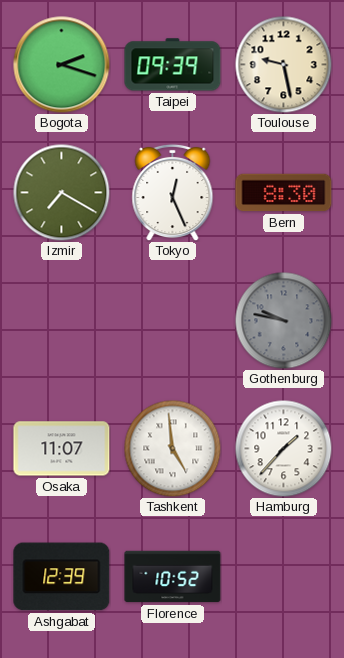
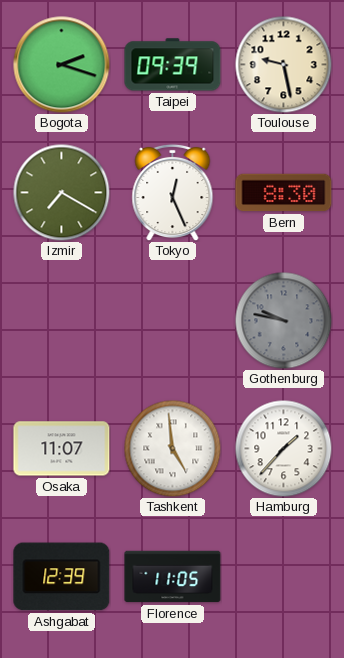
Florence: 10:52 -> 11:05
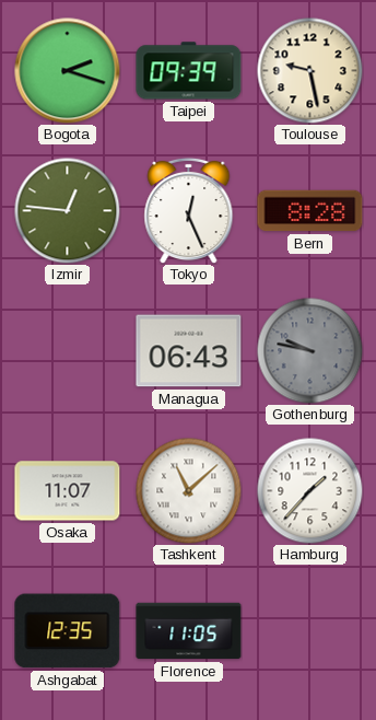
Izmir: 7:20 -> 12:46
Bern: 8:30 -> 8:28
Managua: none -> 06:43
Tashkent: 4:59 -> 11:08
Ashgabat: 12:39 -> 12:35
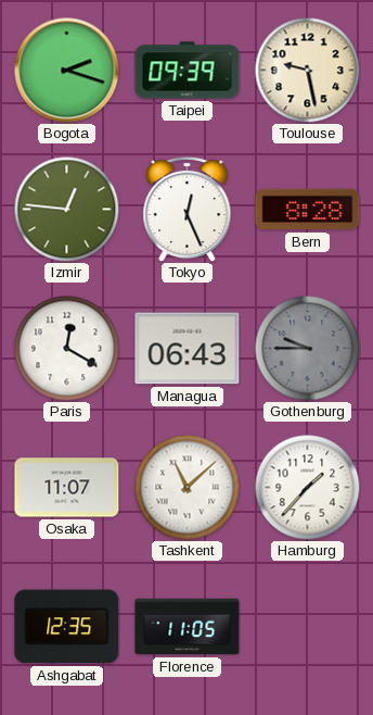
Paris: none -> 12:20
Gothenburg: 9:47 -> 9:45
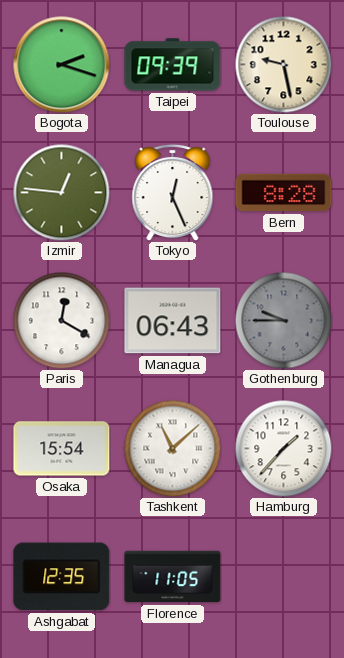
Osaka: 11:07 -> 15:54
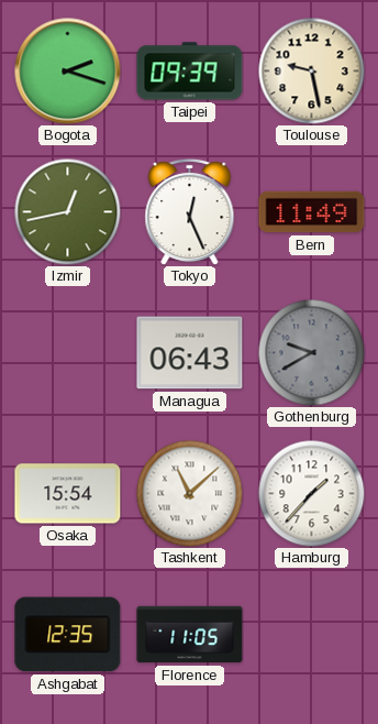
Izmir: 12:46 -> 12:43
Bern: 8:28 -> 11:49
Paris: 12:20 -> none
Gothenburg: 9:45 -> 9:40
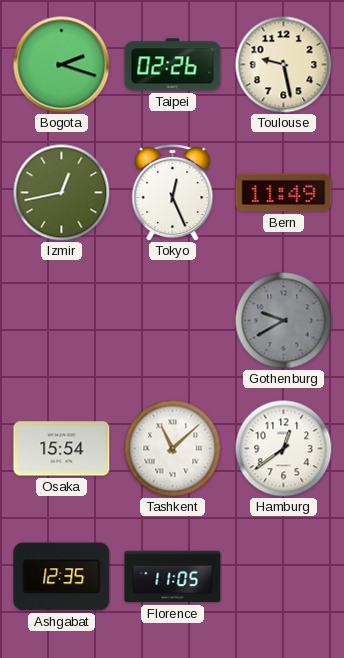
Taipei: 09:39 -> 02:26
Managua: 06:43 -> none
Hamburg: 1:37 -> 12:39
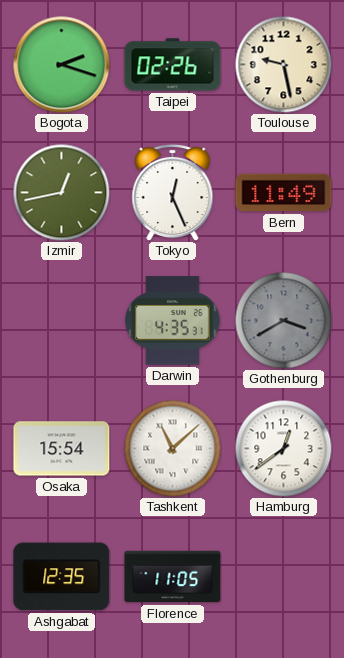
Darwin: none -> 4:35
Gothenburg: 9:40 -> 3:40
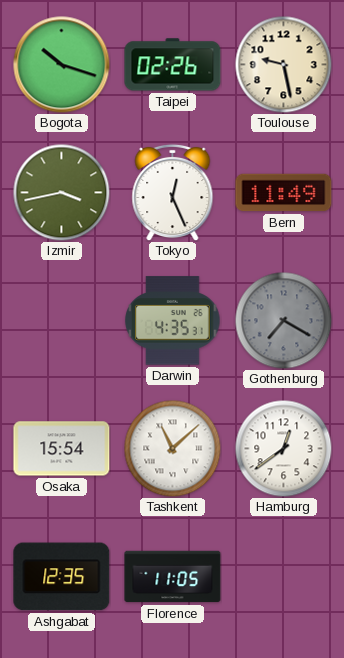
Bogota: 2:18 -> 10:18
Izmir: 12:43 -> 3:43
Gothenburg: 3:40 -> 7:20
